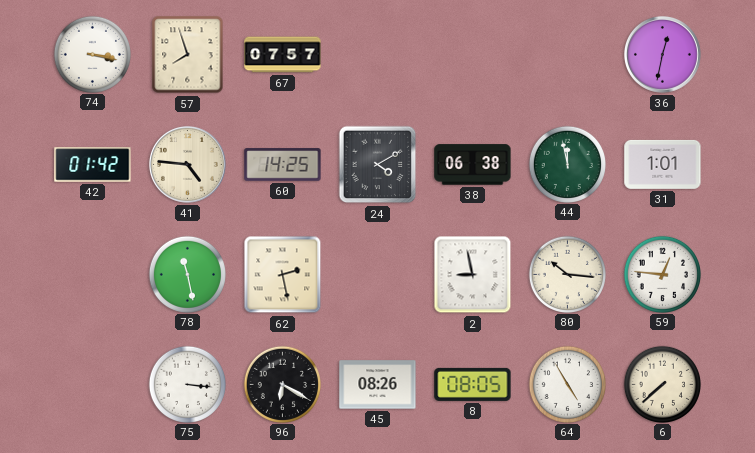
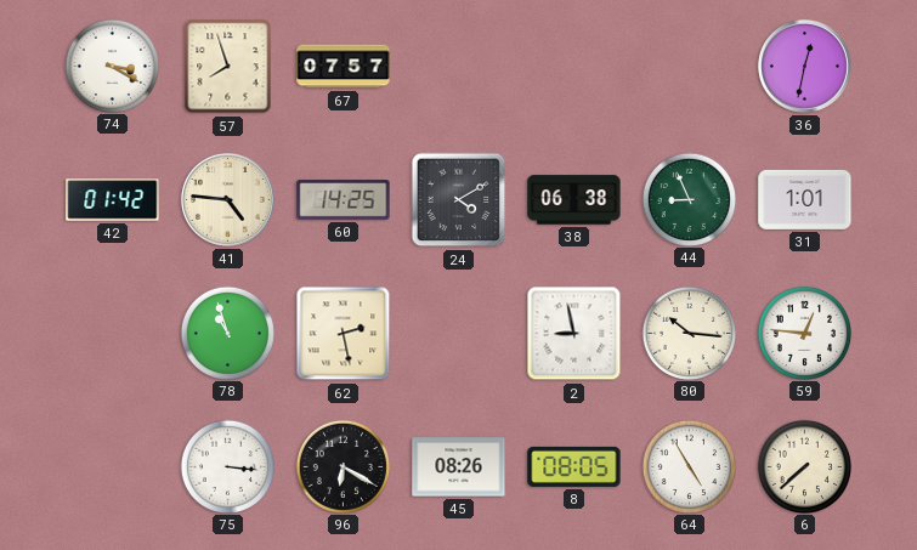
74: 3:17 -> 3:20
44: 11:58 -> 8:56
78: 11:28 -> 10:57
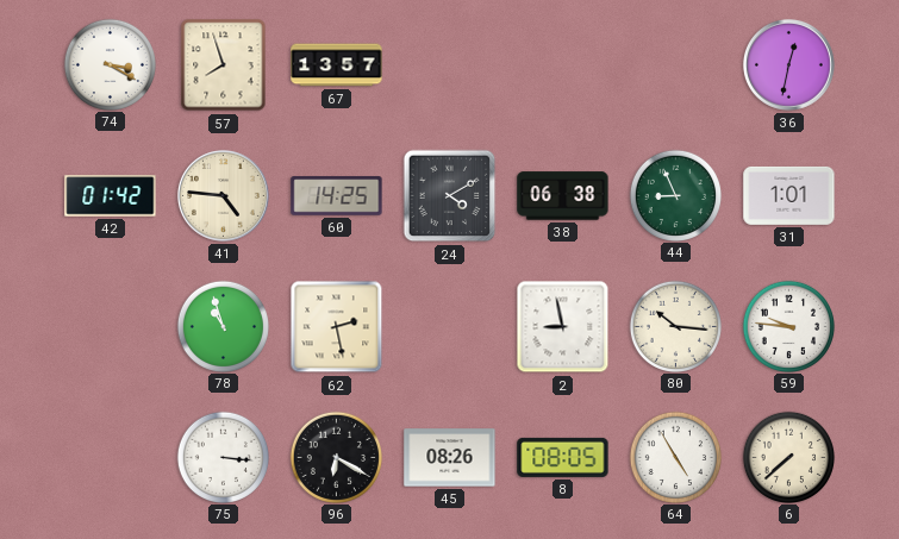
67: 07:57 -> 13:57
59: 12:46 -> 9:46
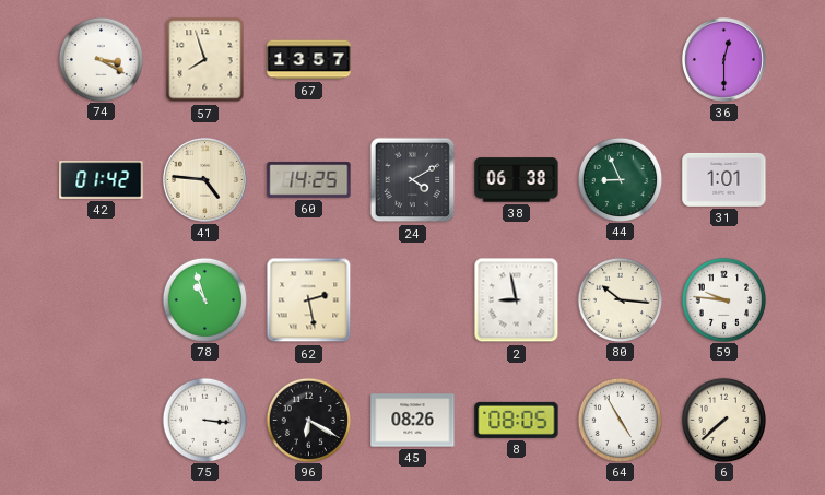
36: 12:32 -> 12:30
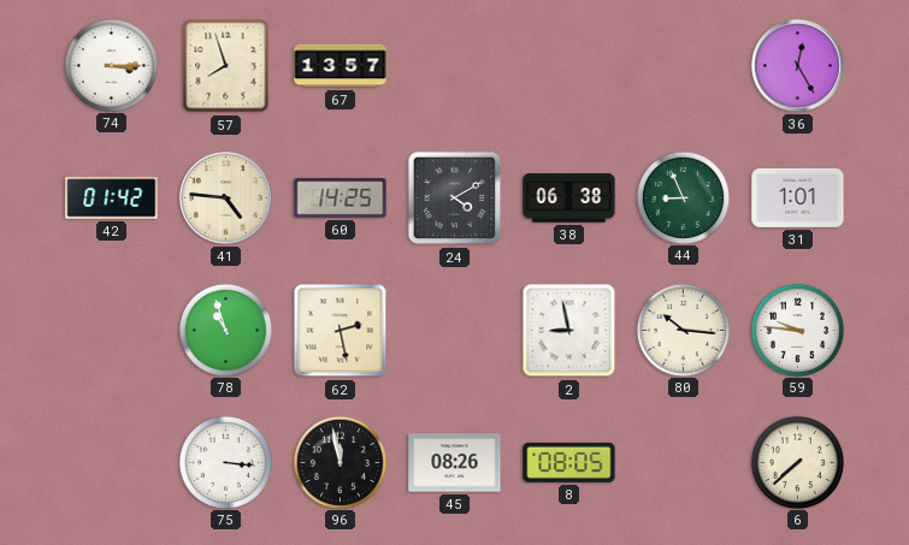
74: 3:20 -> 3:15
36: 12:30 -> 12:25
96: 6:20 -> 11:58
64: 4:55 -> none
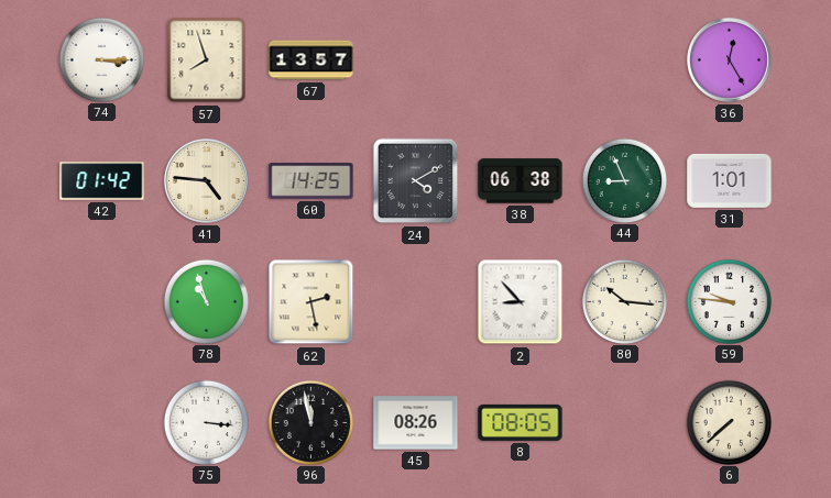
2: 8:58 -> 8:53
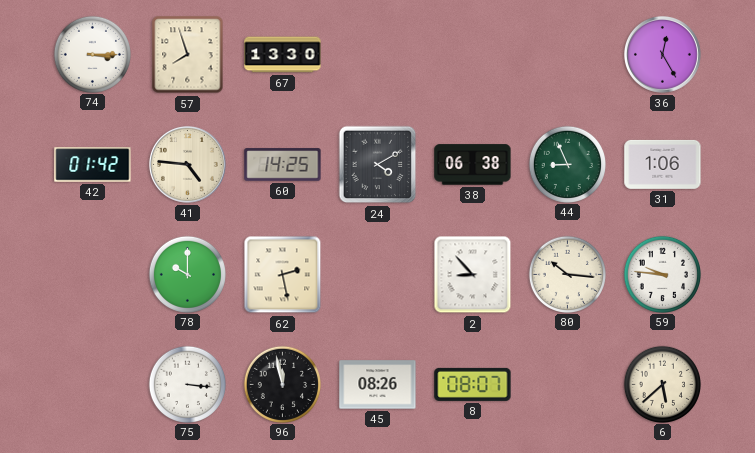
67: 13:57 -> 13:30
31: 1:01 -> 1:06
78: 10:57 -> 10:00
8: 08:05 -> 08:07
6: 7:38 -> 5:38
